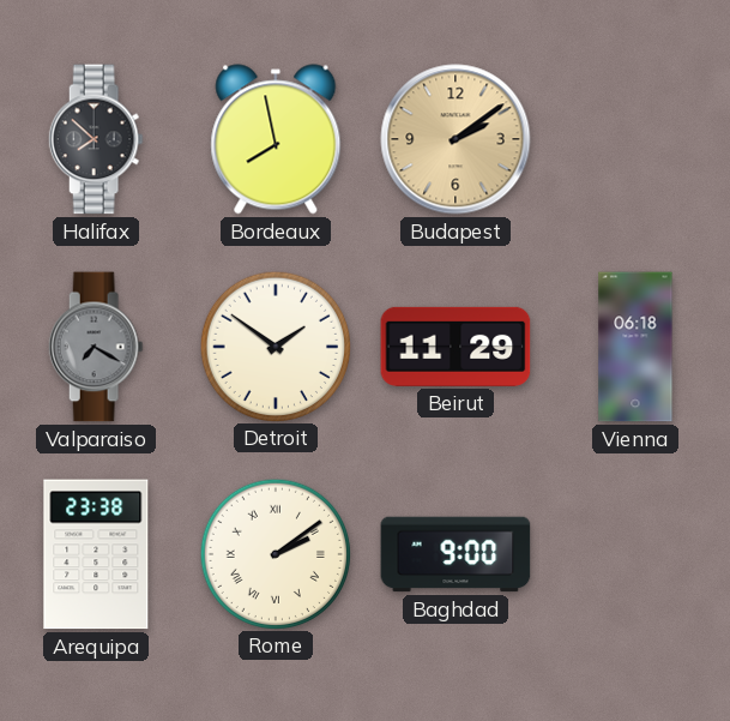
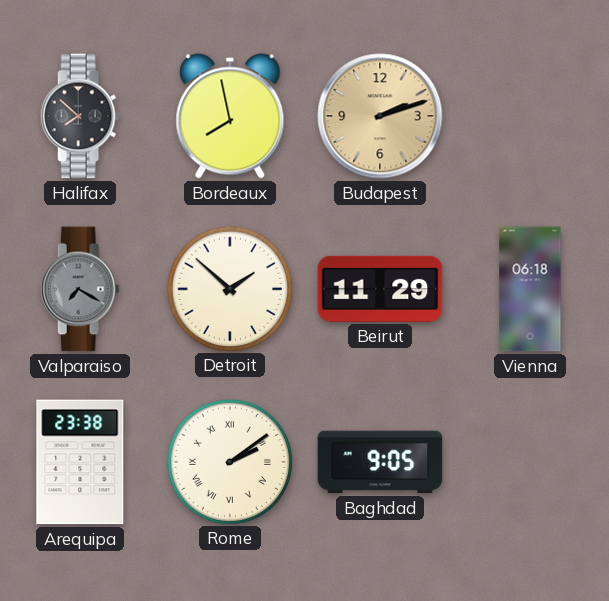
Budapest: 2:09 -> 2:12
Detroit: 1:51 -> 1:52
Baghdad: 9:00 -> 9:05
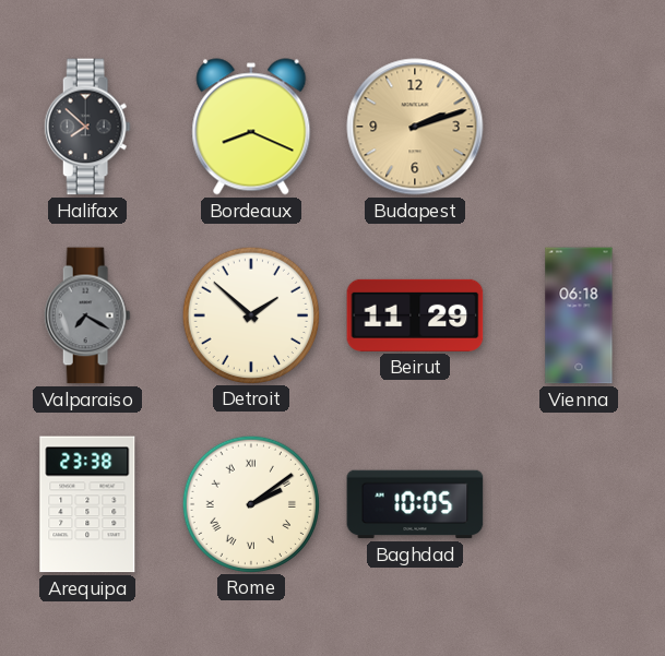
Bordeaux: 7:58 -> 8:19
Baghdad: 9:05 -> 10:05
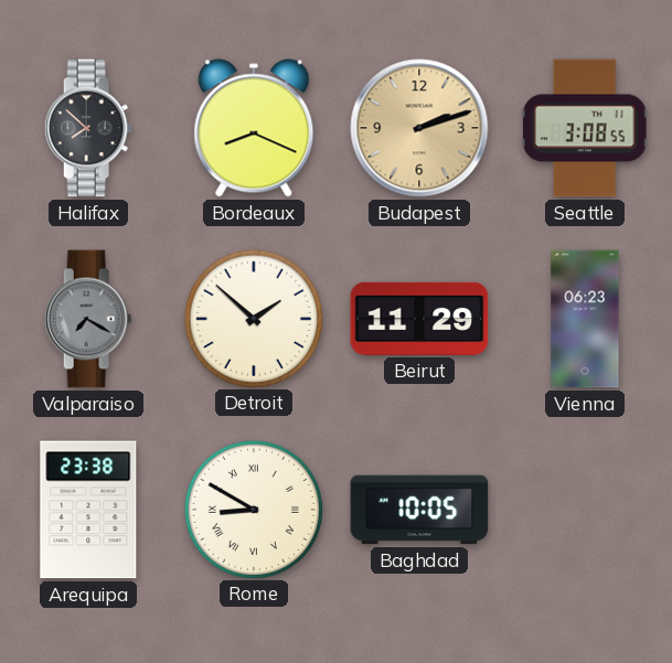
Seattle: none -> 3:08
Vienna: 06:18 -> 06:23
Rome: 2:09 -> 8:50
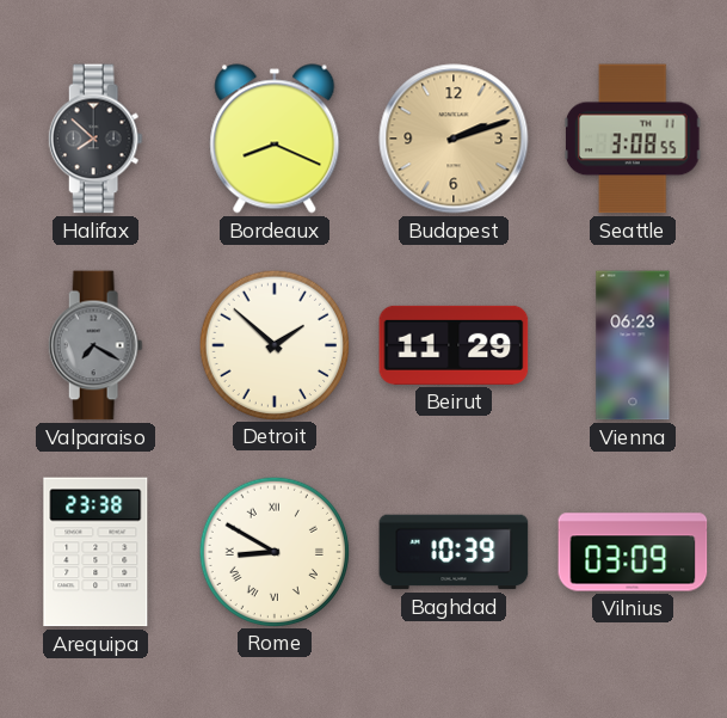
Baghdad: 10:05 -> 10:39
Vilnius: none -> 03:09
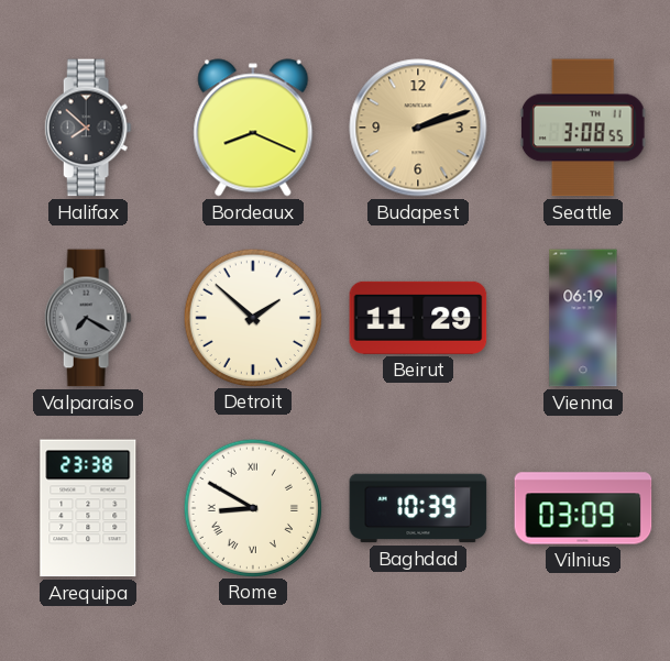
Vienna: 06:23 -> 06:19
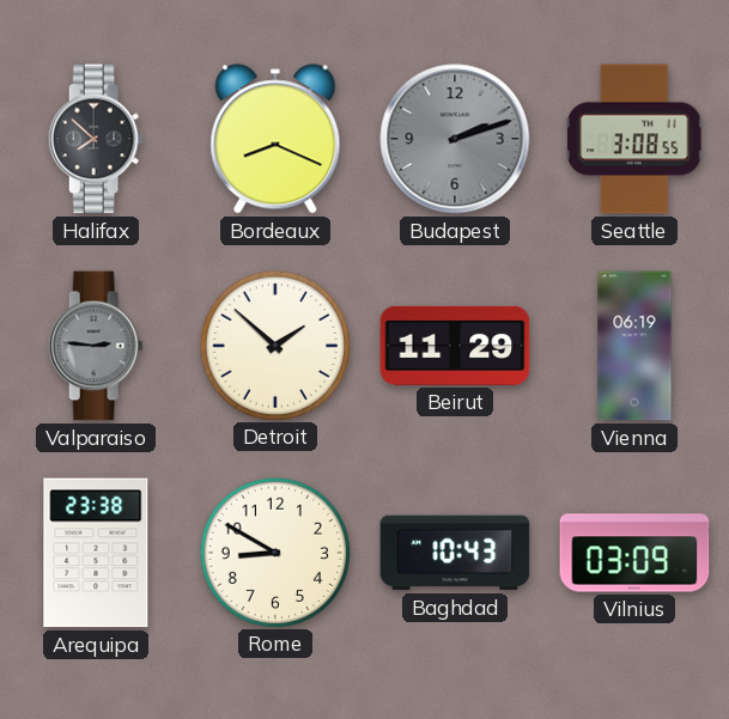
Budapest dial: champagne -> grey
Valparaiso: 7:20 -> 2:46
Rome numerals: Roman -> Arabic
Baghdad: 10:39 -> 10:43
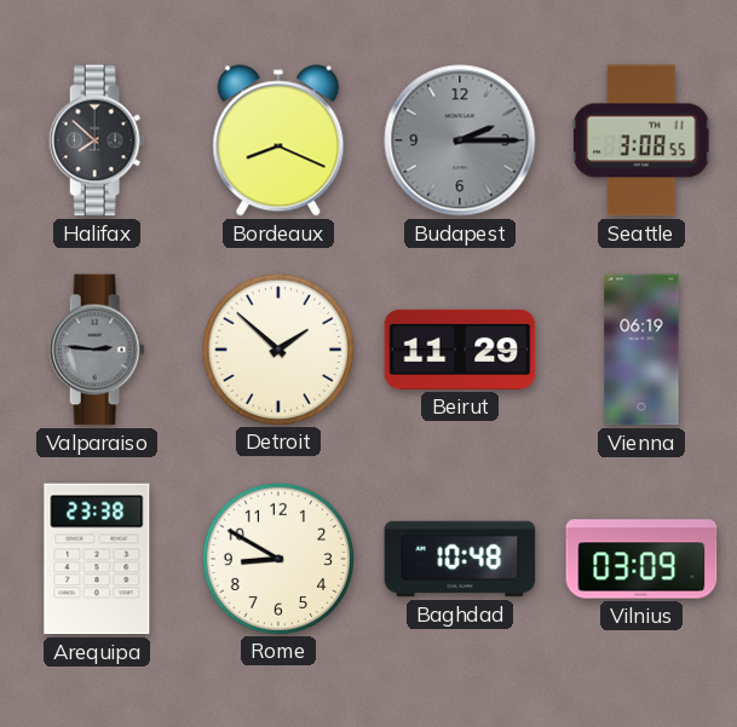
Budapest: 2:12 -> 2:15
Baghdad: 10:43 -> 10:48
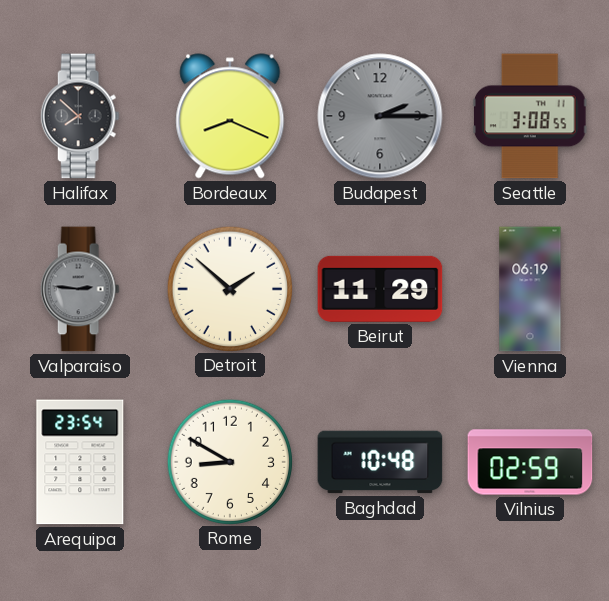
Arequipa: 23:38 -> 23:54
Vilnius: 03:09 -> 02:59
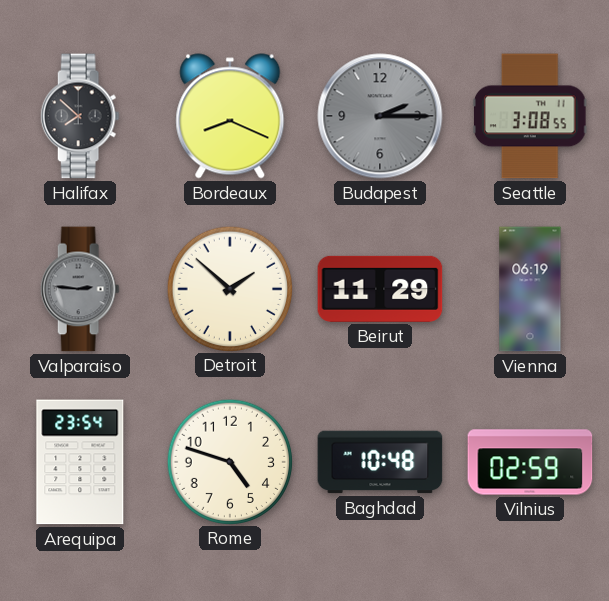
Rome: 8:50 -> 4:48
